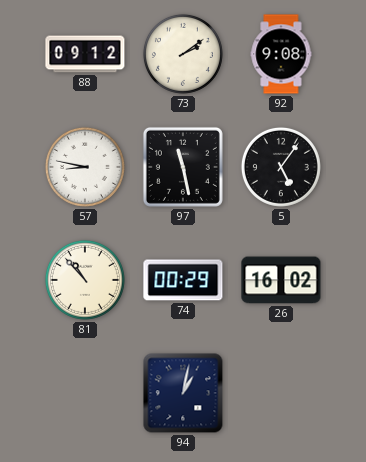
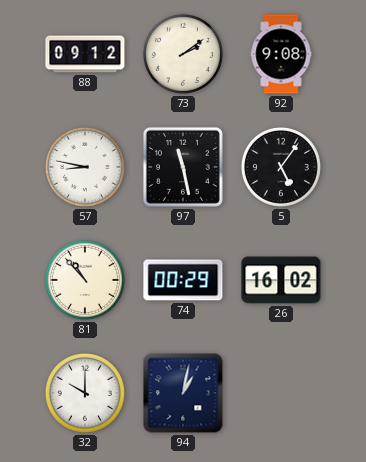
32: none -> 10:00
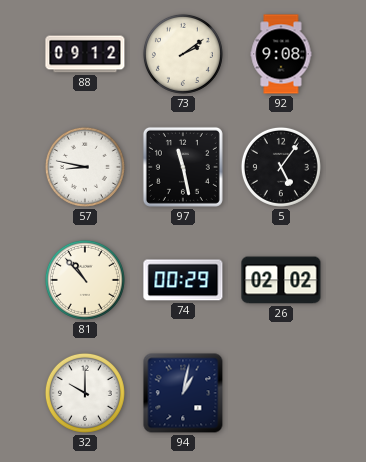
26: 16:02 -> 02:02
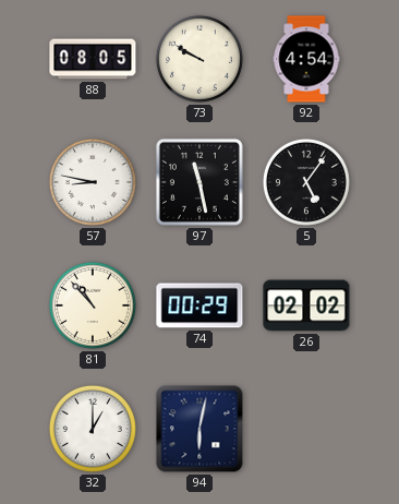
88: 09:12 -> 08:05
73: 2:09 -> 9:50
92: 9:08 -> 4:54
32: 10:00 -> 1:00
94: 1:02 -> 6:02
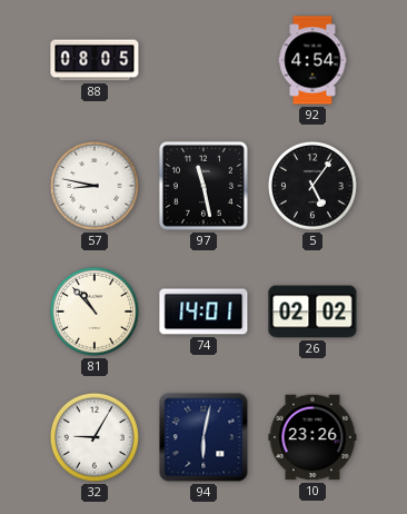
73: 9:50 -> none
74: 00:29 -> 14:01
32: 1:00 -> 9:05
10: none -> 23:26
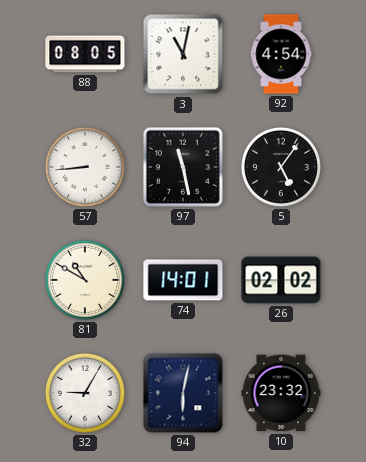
3: none -> 11:02
57: 8:47 -> 8:44
81: 10:53 -> 10:50
10: 23:26 -> 23:32
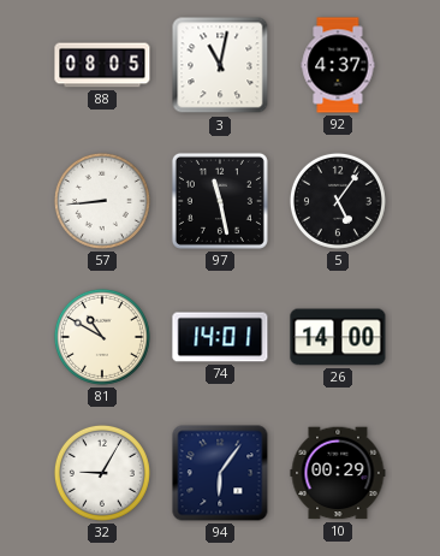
92: 4:54 -> 4:37
26: 02:02 -> 14:00
94: 6:02 -> 6:06
10: 23:32 -> 00:29
